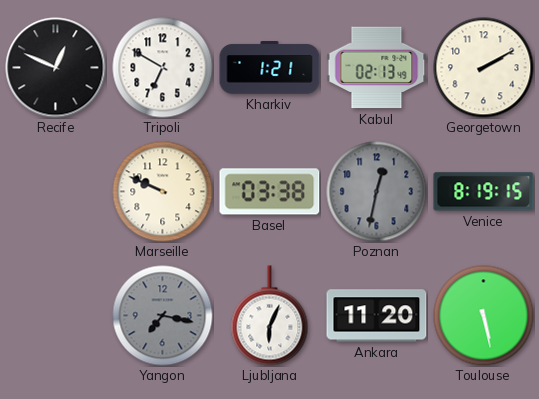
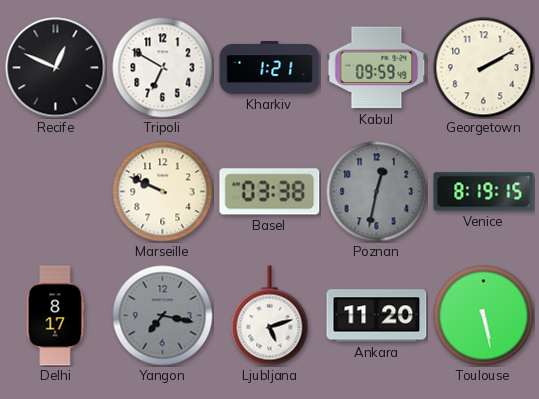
Kabul: 02:13 -> 09:59
Delhi: none -> 8:17
Ljubljana: 6:04 -> 5:12
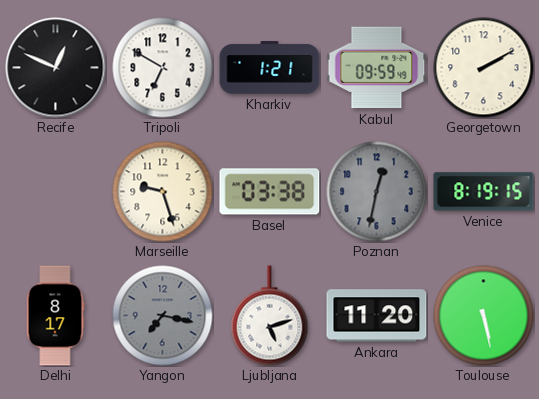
Marseille: 9:49 -> 9:27
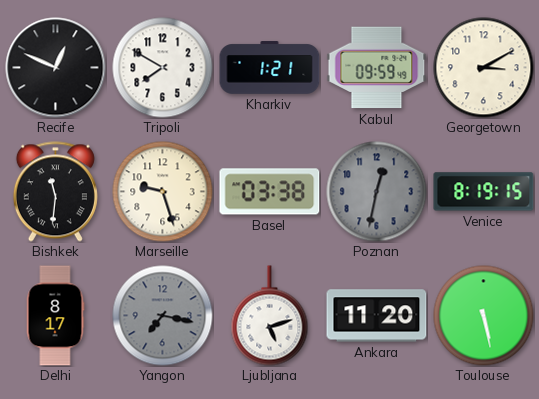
Tripoli: 6:50 -> 7:50
Georgetown: 2:10 -> 3:10
Bishkek: none -> 11:31
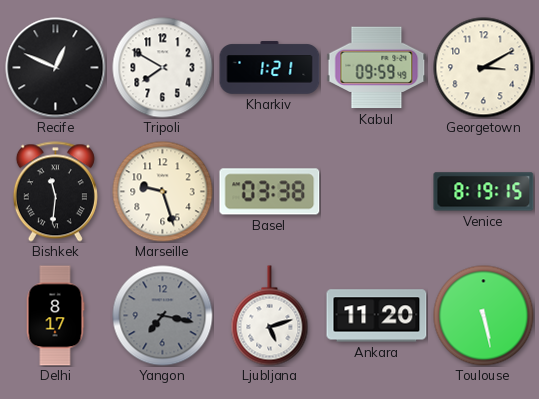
Poznan: 12:32 -> none
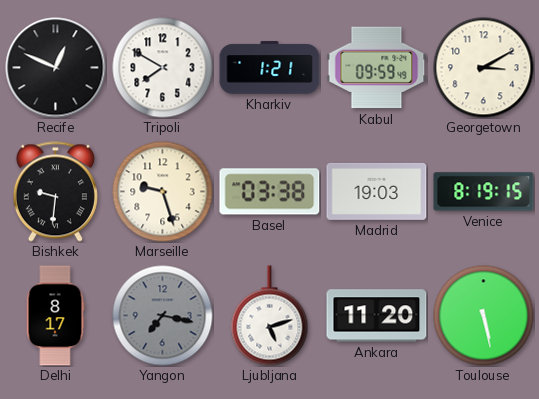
Bishkek: 11:31 -> 9:31
Madrid: none -> 19:03
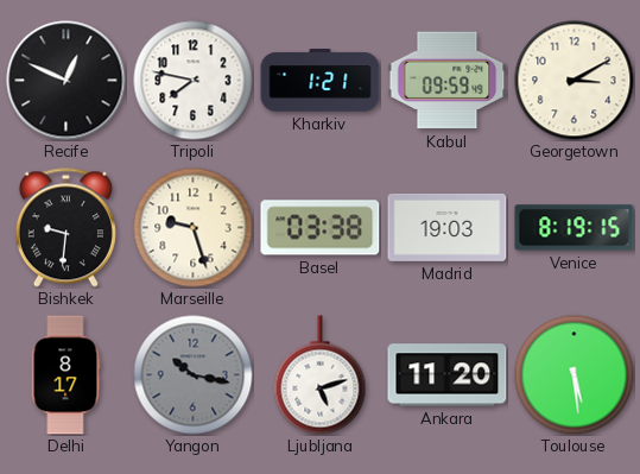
Tripoli: 7:50 -> 7:47
Yangon: 7:17 -> 10:17
Toulouse: 5:28 -> 5:29
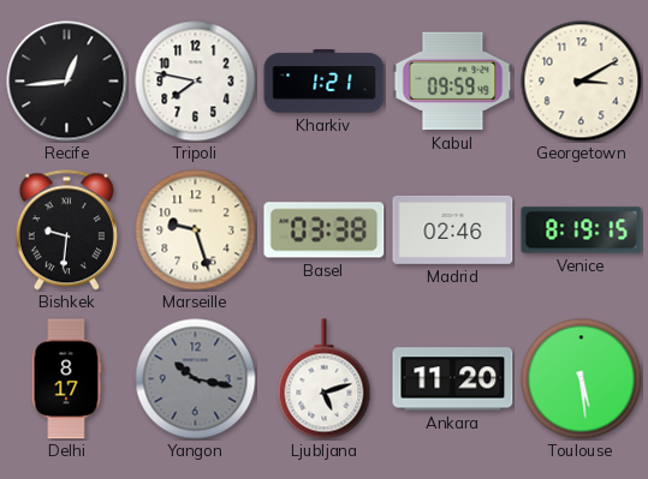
Recife: 12:49 -> 12:44
Madrid: 19:03 -> 02:46
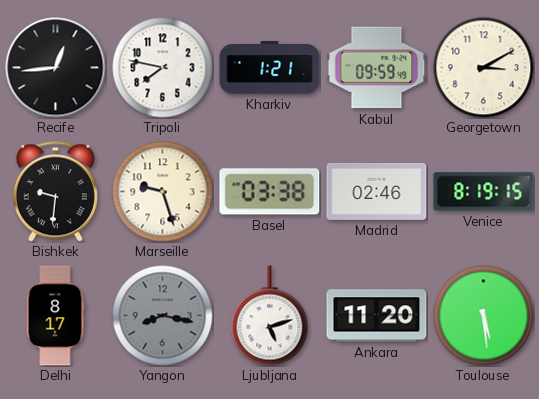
Yangon: 10:17 -> 8:17
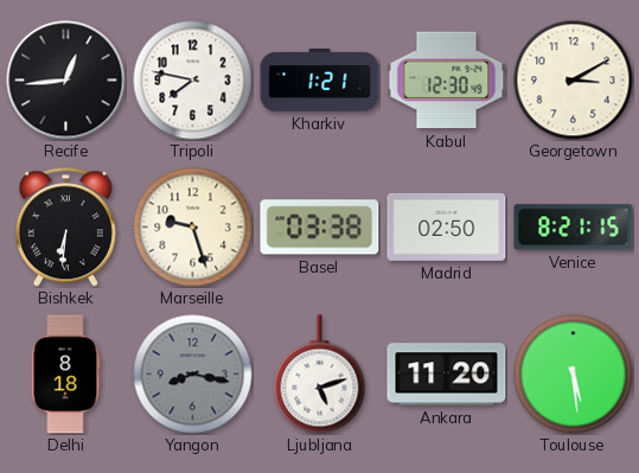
Kabul: 09:59 -> 12:30
Bishkek: 9:31 -> 6:31
Madrid: 02:46 -> 02:50
Venice: 8:19 -> 8:21
Delhi: 8:17 -> 8:18
